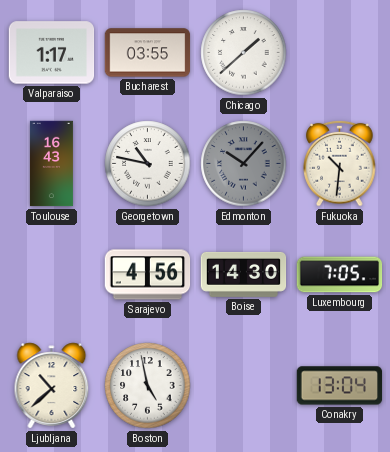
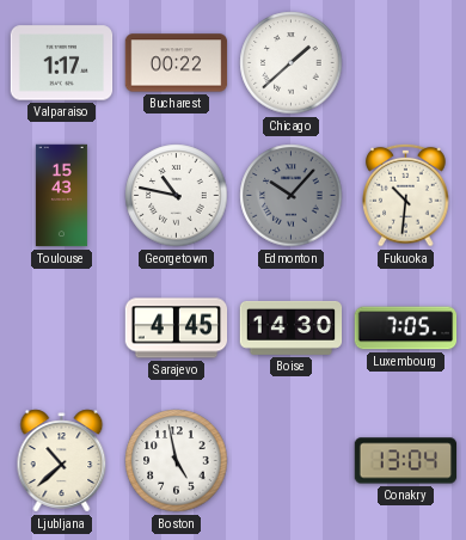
Bucharest: 03:55 -> 00:22
Toulouse: 16:43 -> 15:43
Sarajevo: 4:56 -> 4:45
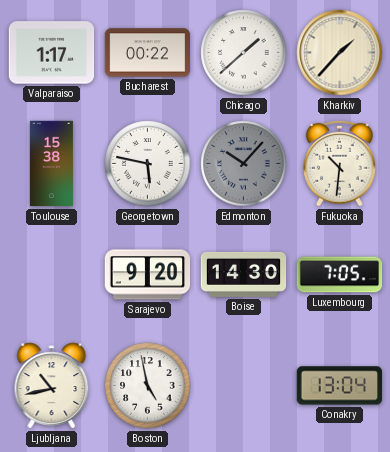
Kharkiv: none -> 1:37
Toulouse: 15:43 -> 15:38
Georgetown: 10:47 -> 5:47
Sarajevo: 4:45 -> 9:20
Ljubljana: 10:38 -> 10:43
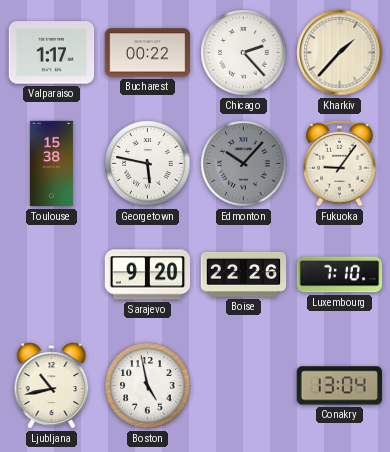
Chicago: 1:38 -> 2:23
Fukuoka: 10:31 -> 9:06
Boise: 14:30 -> 22:26
Luxembourg: 7:05 -> 7:10
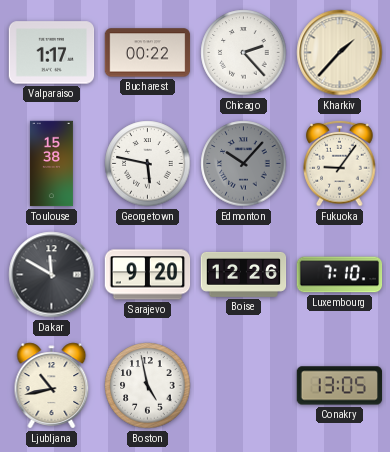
Dakar: none -> 11:50
Boise: 22:26 -> 12:26
Conakry: 13:04 -> 13:05
